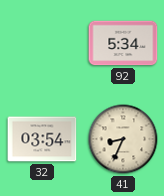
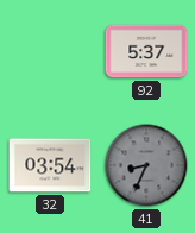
92: 5:34 -> 5:37
41 dial: cream -> grey
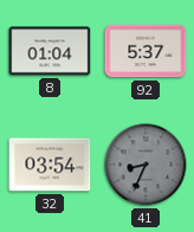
8: none -> 01:04
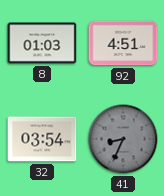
8: 01:04 -> 01:03
92: 5:37 -> 4:51
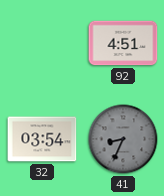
8: 01:03 -> none
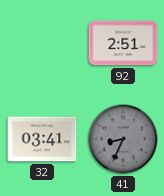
92: 4:51 -> 2:51
32: 03:54 -> 03:41
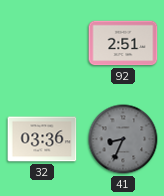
32: 03:41 -> 03:36
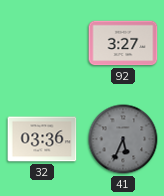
92: 2:51 -> 3:27
41: 8:34 -> 5:34
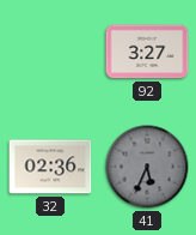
32: 03:36 -> 02:36
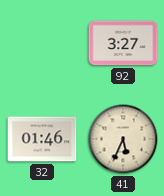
32: 02:36 -> 01:46
41 dial: grey -> cream
